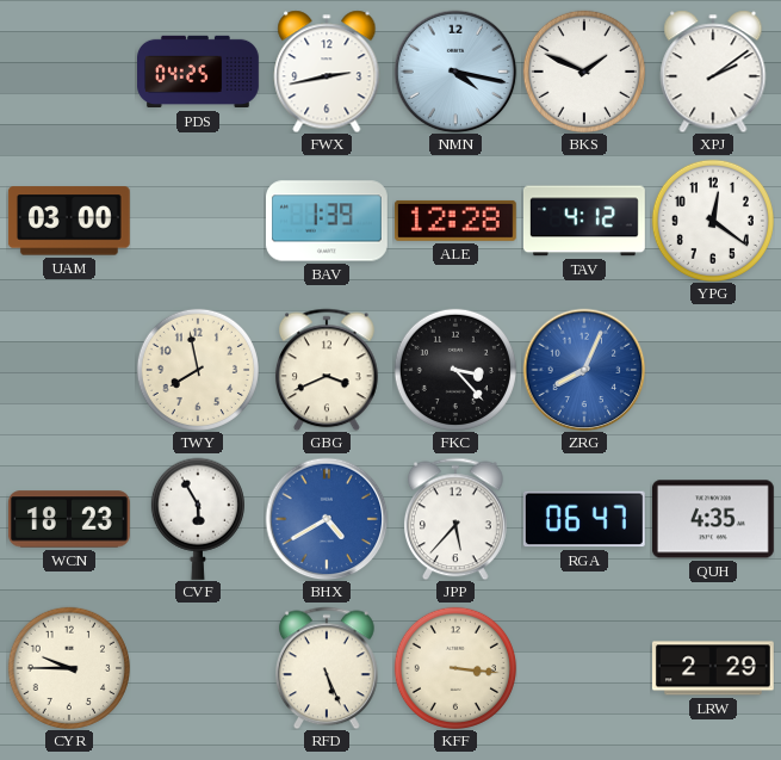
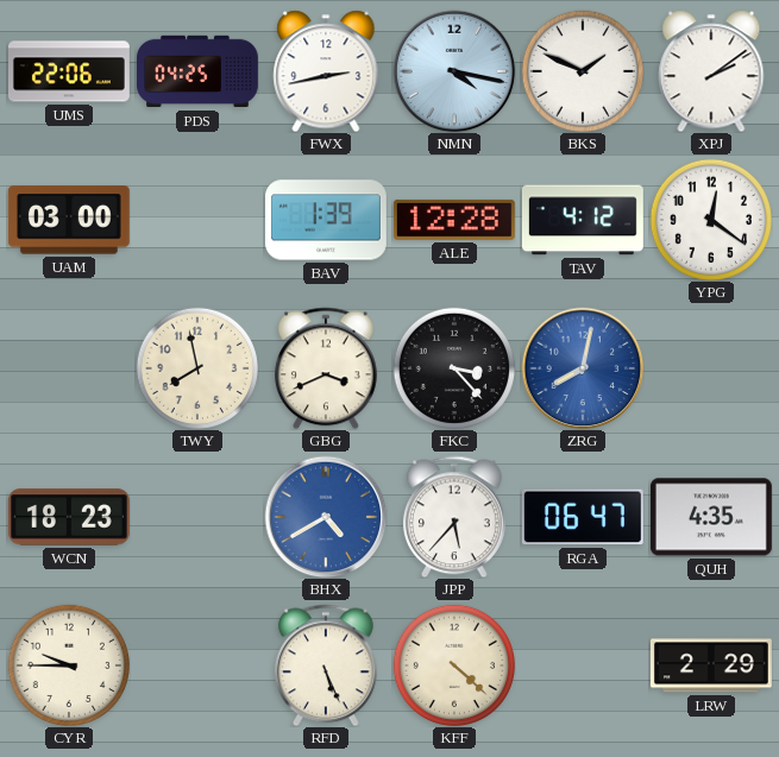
UMS: none -> 22:06
ZRG: 8:04 -> 8:02
CVF: 5:55 -> none
KFF: 3:16 -> 4:22
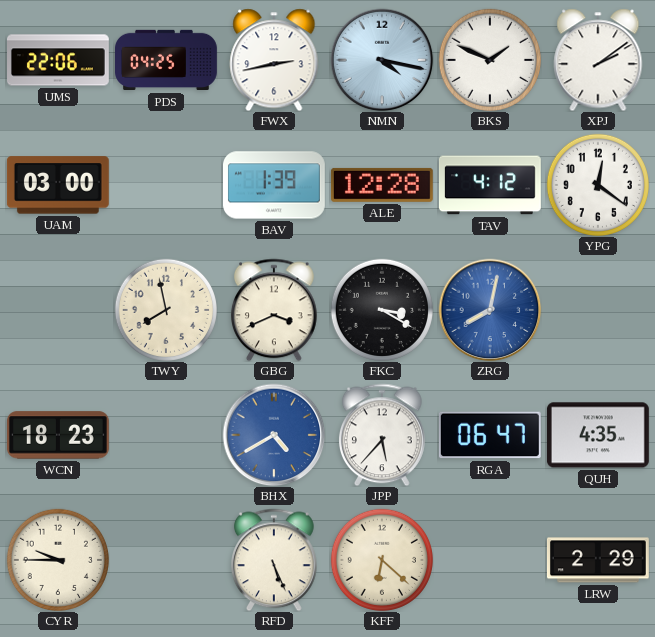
FKC: 3:23 -> 3:20
KFF: 4:22 -> 6:22
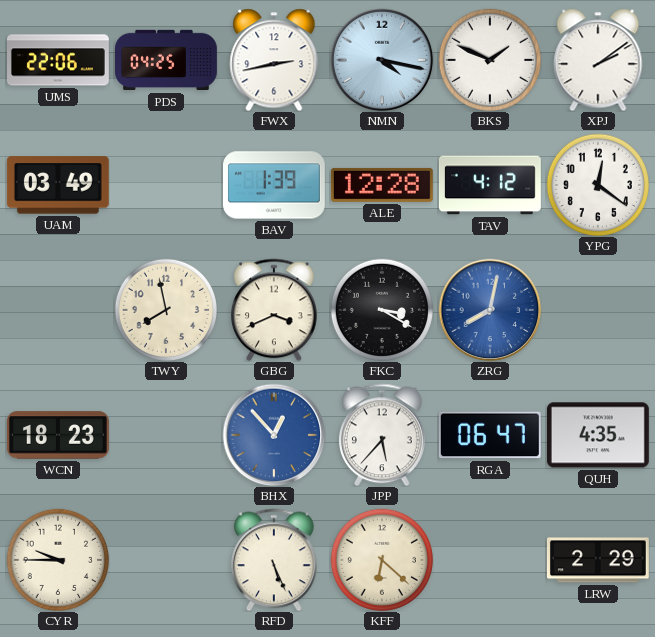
UAM: 03:00 -> 03:49
BHX: 4:40 -> 12:53
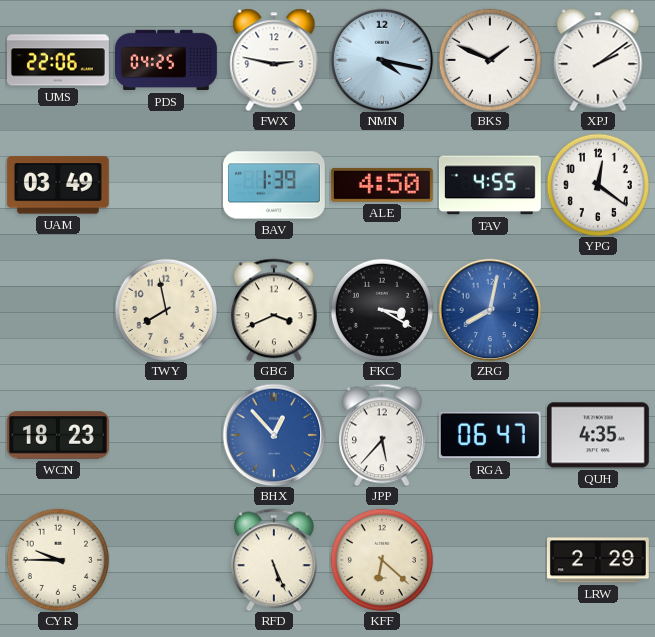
FWX: 2:43 -> 2:47
ALE: 12:28 -> 4:50
TAV: 4:12 -> 4:55
